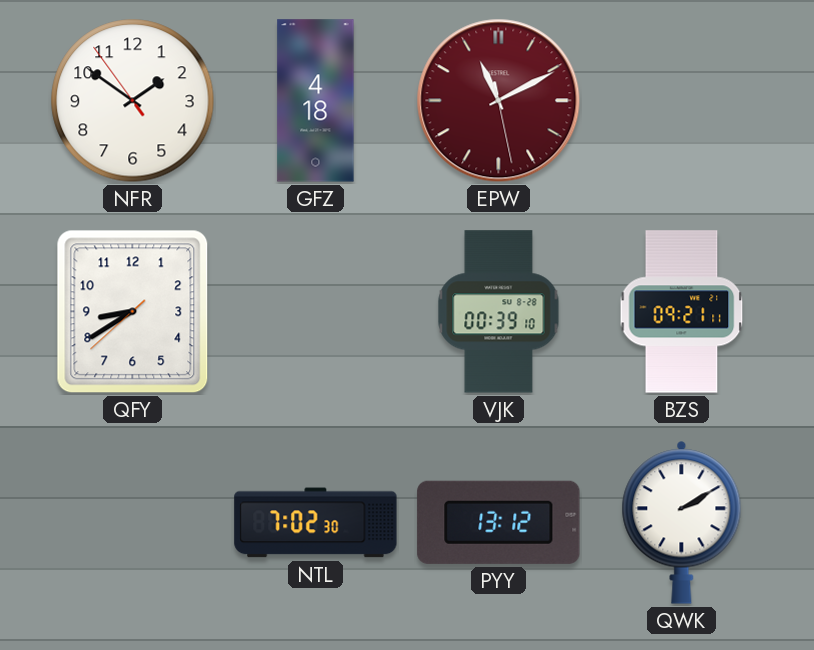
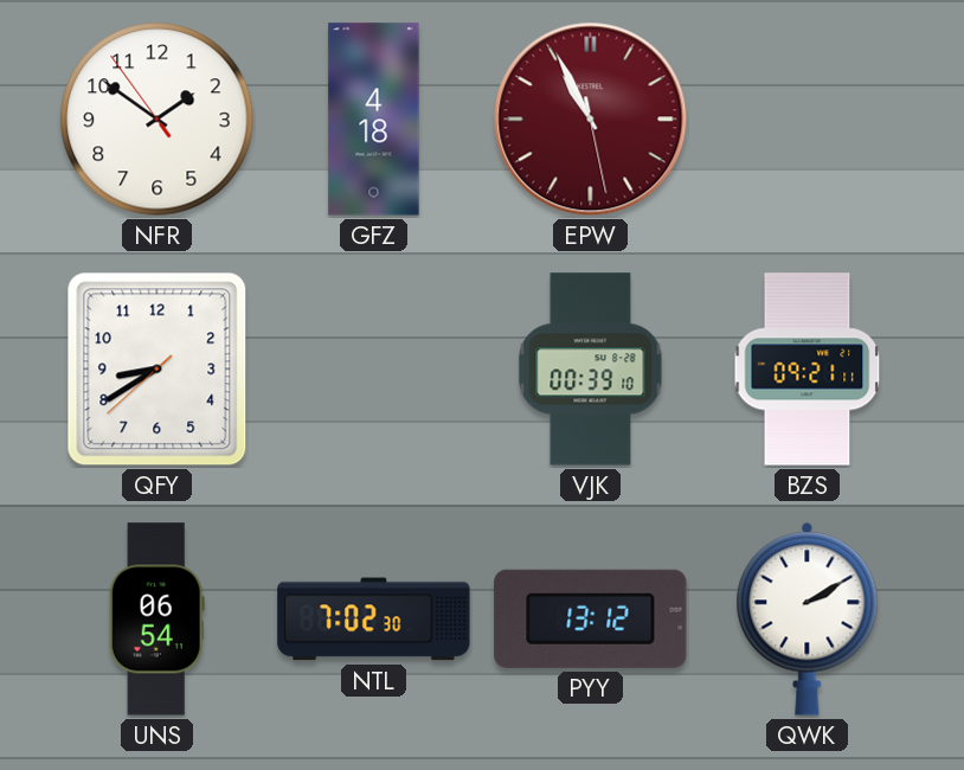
EPW: 11:10 -> 10:55
UNS: none -> 06:54
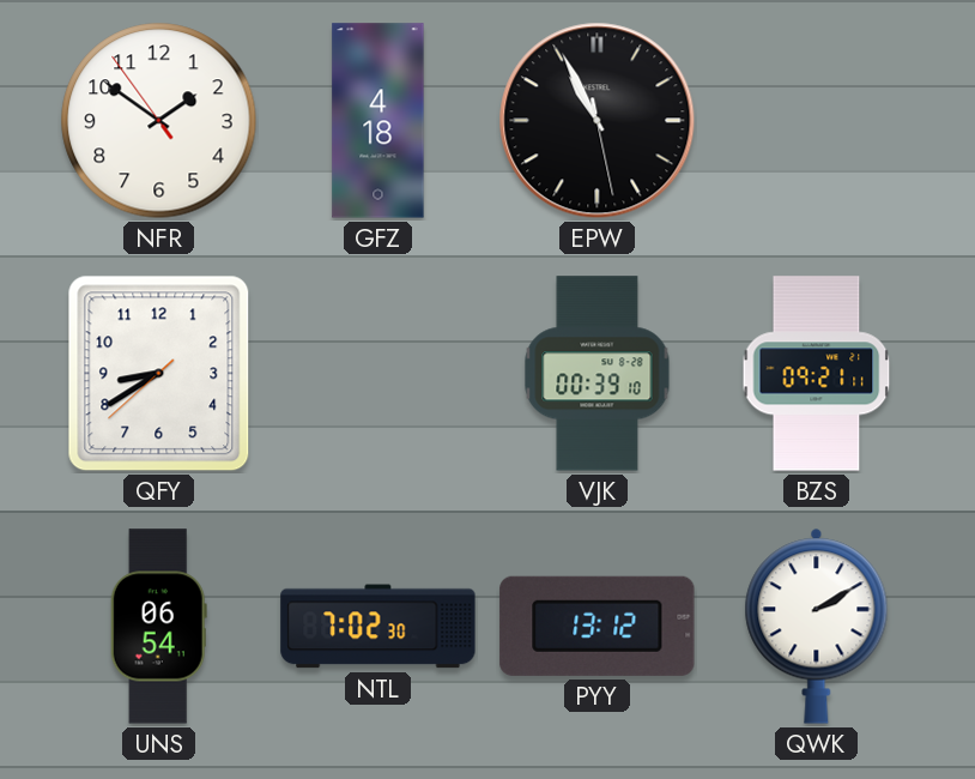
EPW dial: burgundy -> black
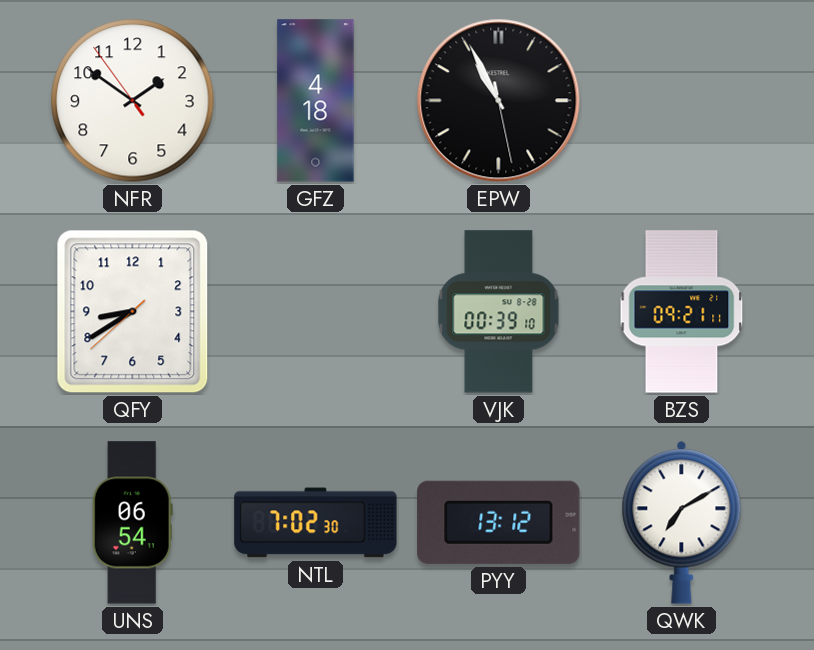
QWK: 2:10 -> 7:10
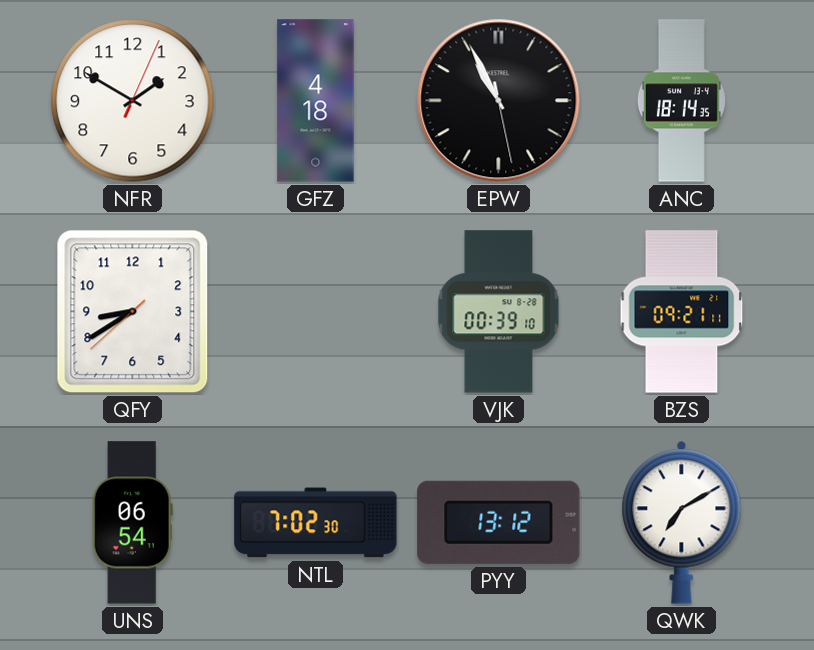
NFR: 1:50:54 -> 1:50:04
ANC: none -> 18:14
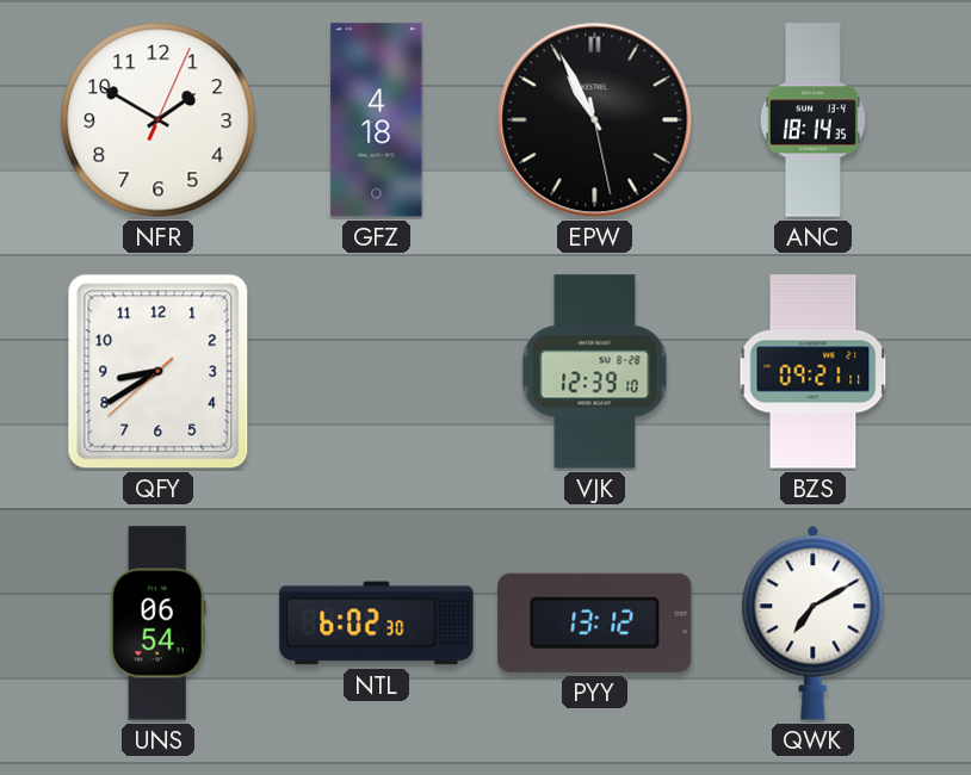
VJK: 00:39 -> 12:39
NTL: 7:02 -> 6:02
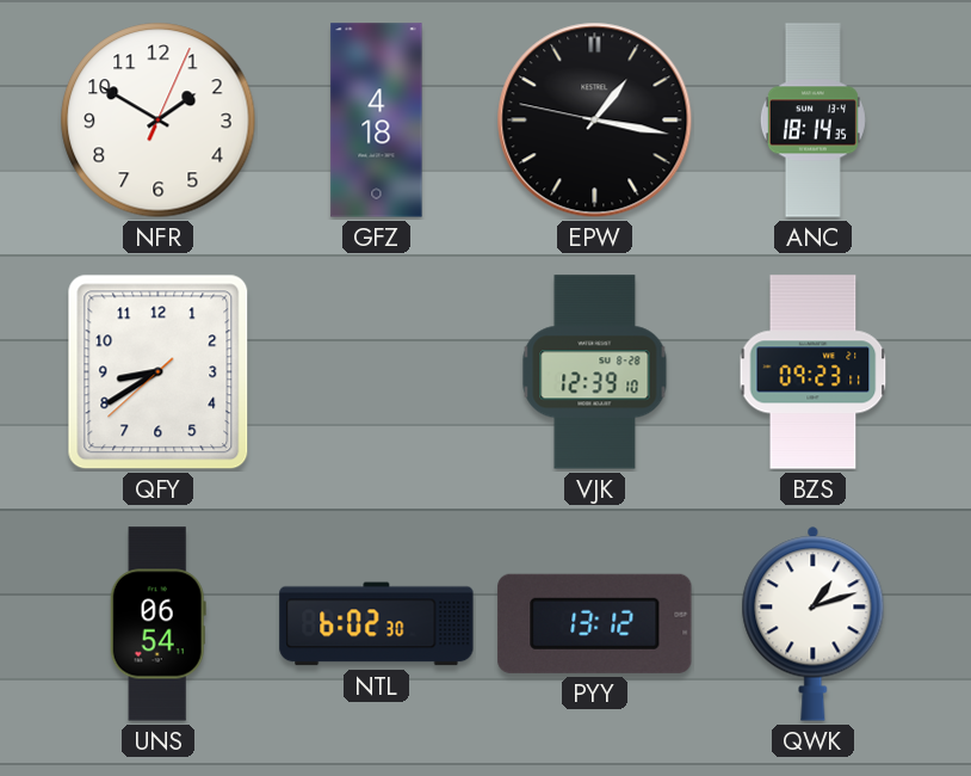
EPW: 10:55 -> 1:16
BZS: 09:21 -> 09:23
QWK: 7:10 -> 1:12
